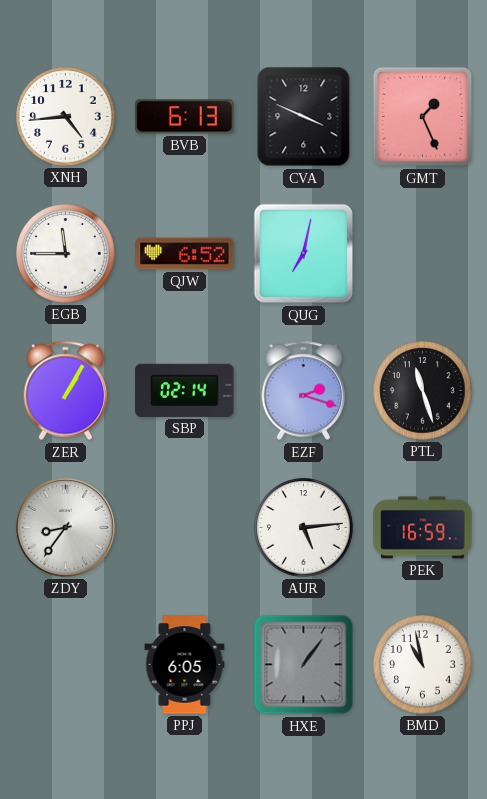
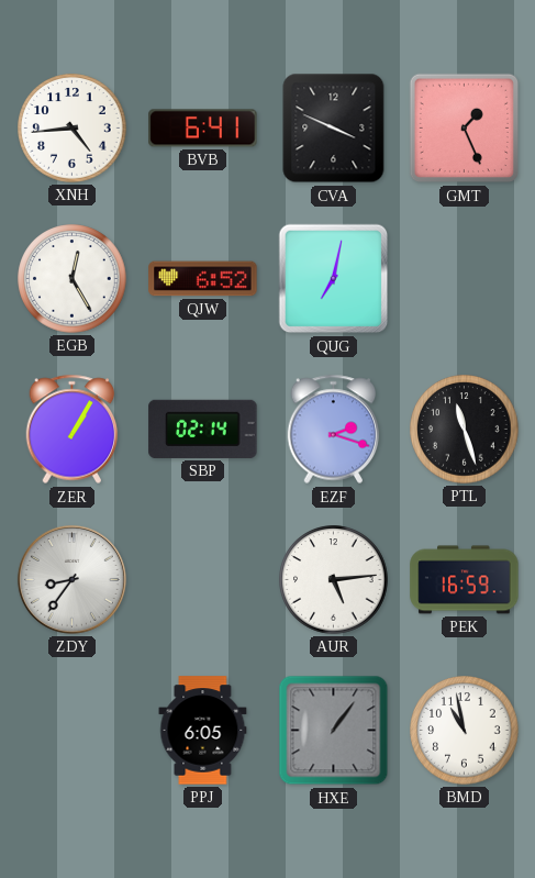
BVB: 6:13 -> 6:41
EGB: 11:45 -> 12:25
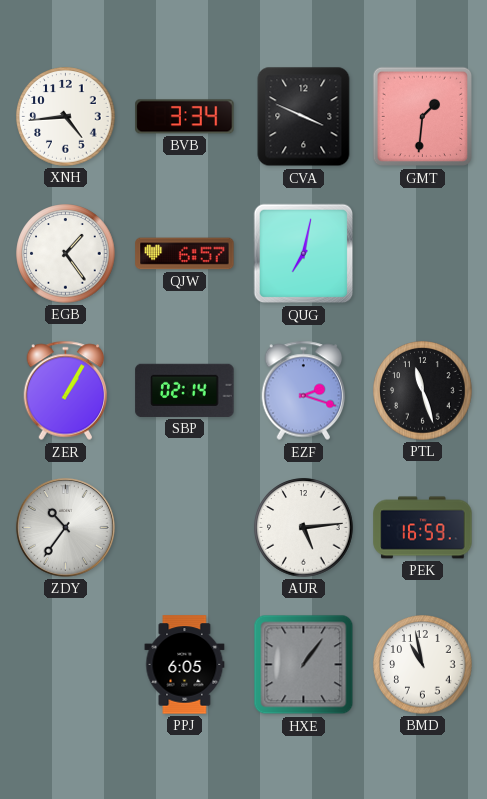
BVB: 6:41 -> 3:34
GMT: 1:26 -> 1:31
EGB: 12:25 -> 1:24
QJW: 6:52 -> 6:57
ZDY: 8:36 -> 10:36
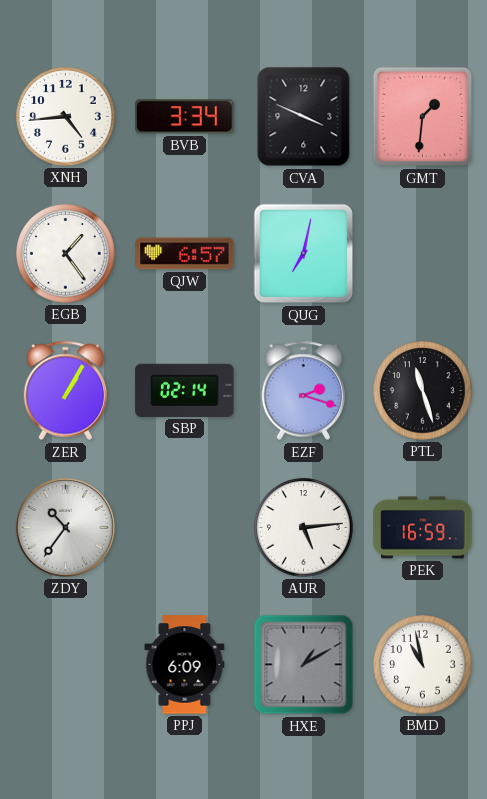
PPJ: 6:05 -> 6:09
HXE: 1:06 -> 1:10
